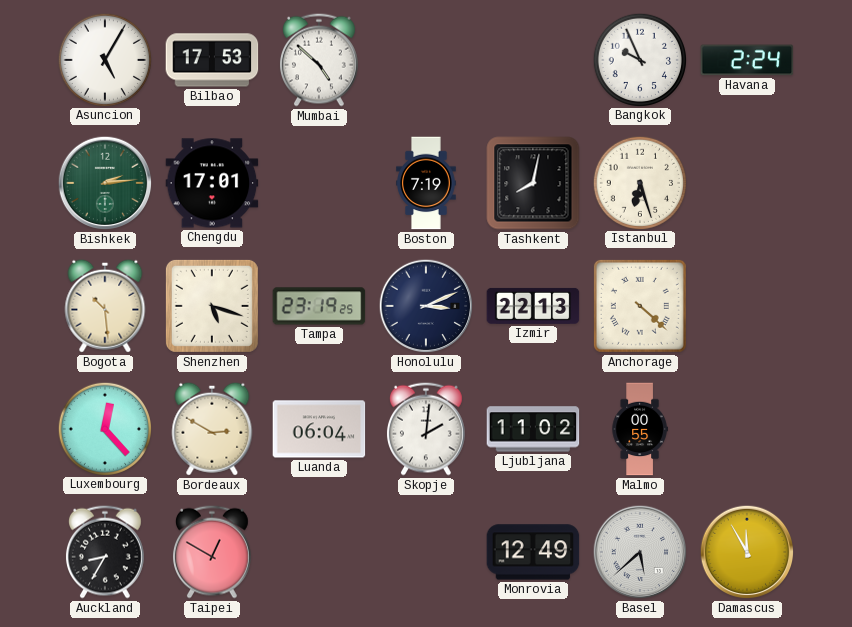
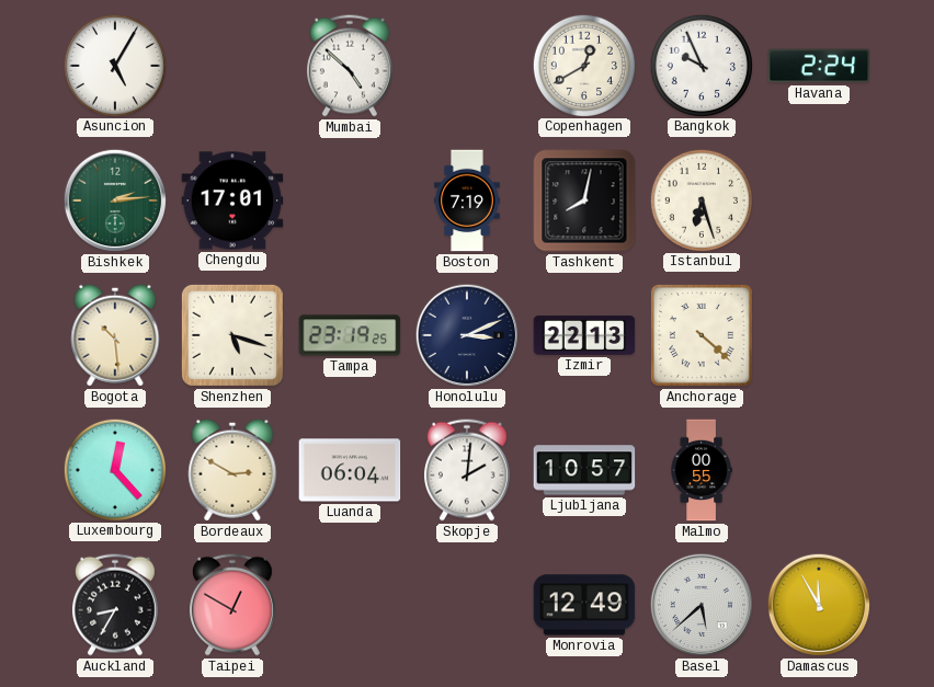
Bilbao: 17:53 -> none
Copenhagen: none -> 12:40
Ljubljana: 11:02 -> 10:57
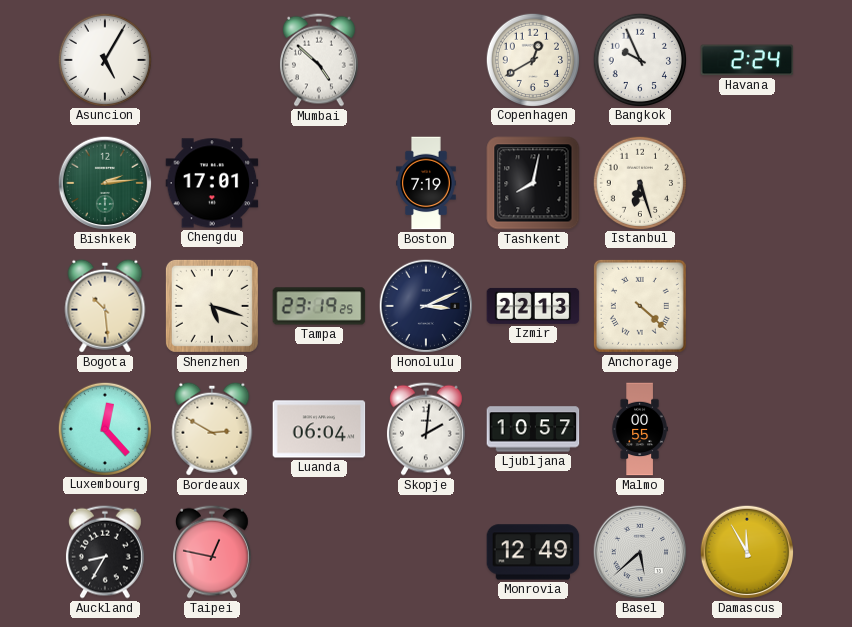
Taipei: 12:50 -> 12:47
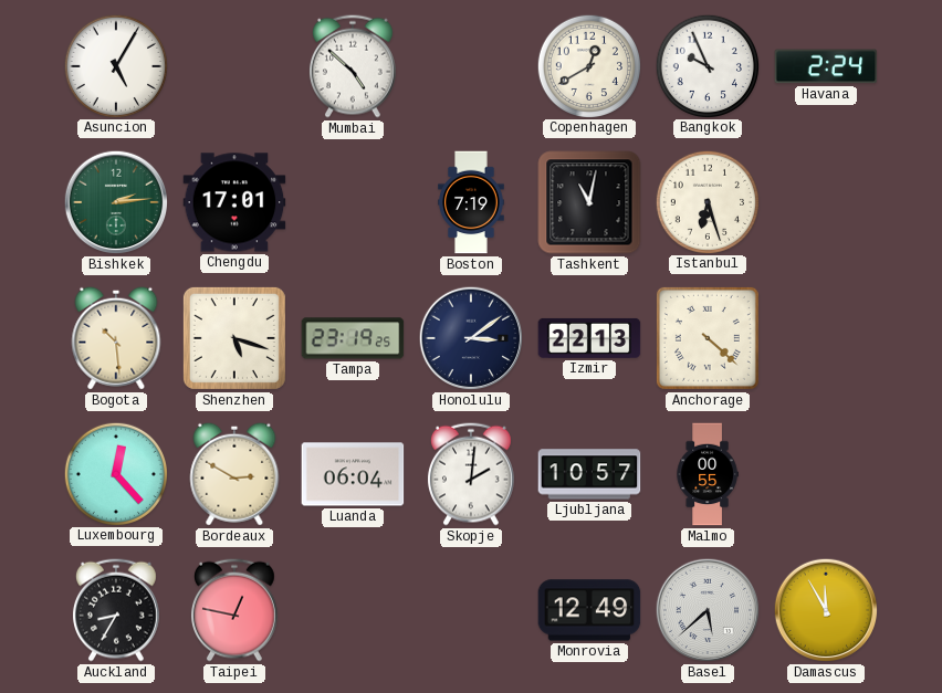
Tashkent: 8:02 -> 11:02
Honolulu: 3:11 -> 3:09
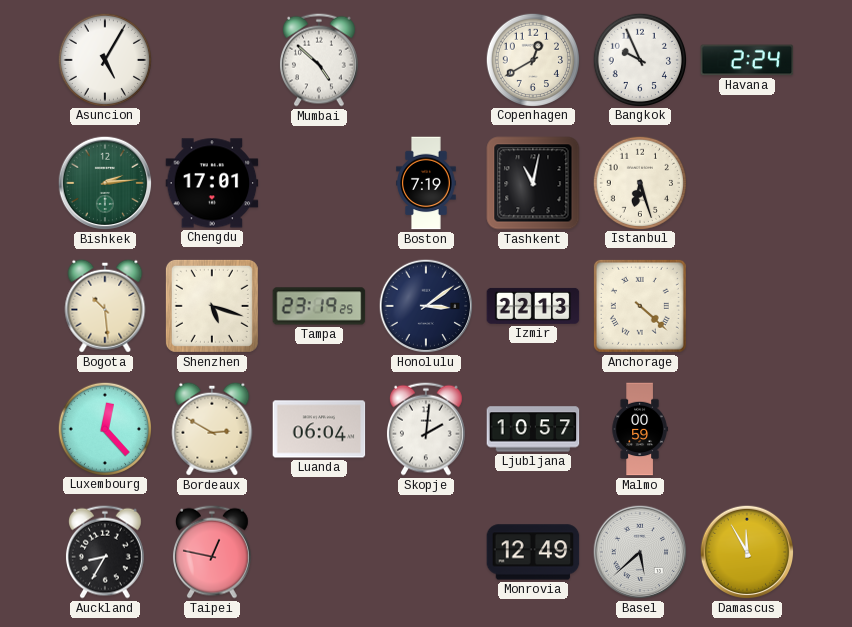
Malmo: 00:55 -> 00:59
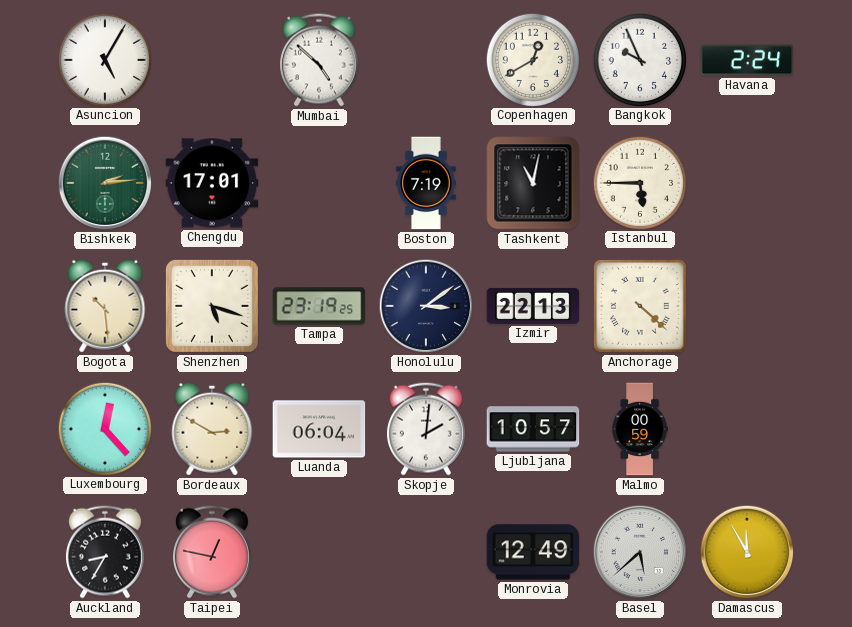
Istanbul: 6:27 -> 5:45
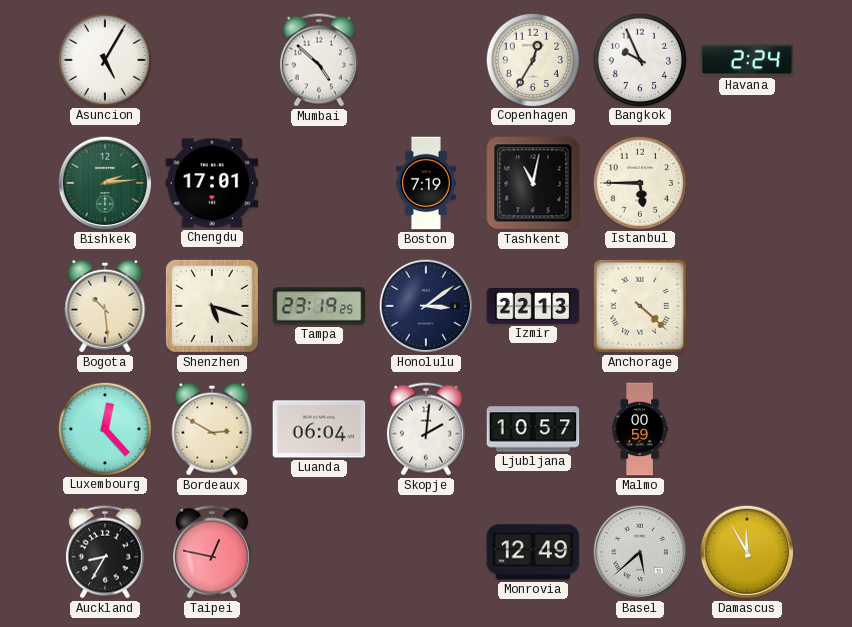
Copenhagen: 12:40 -> 12:35
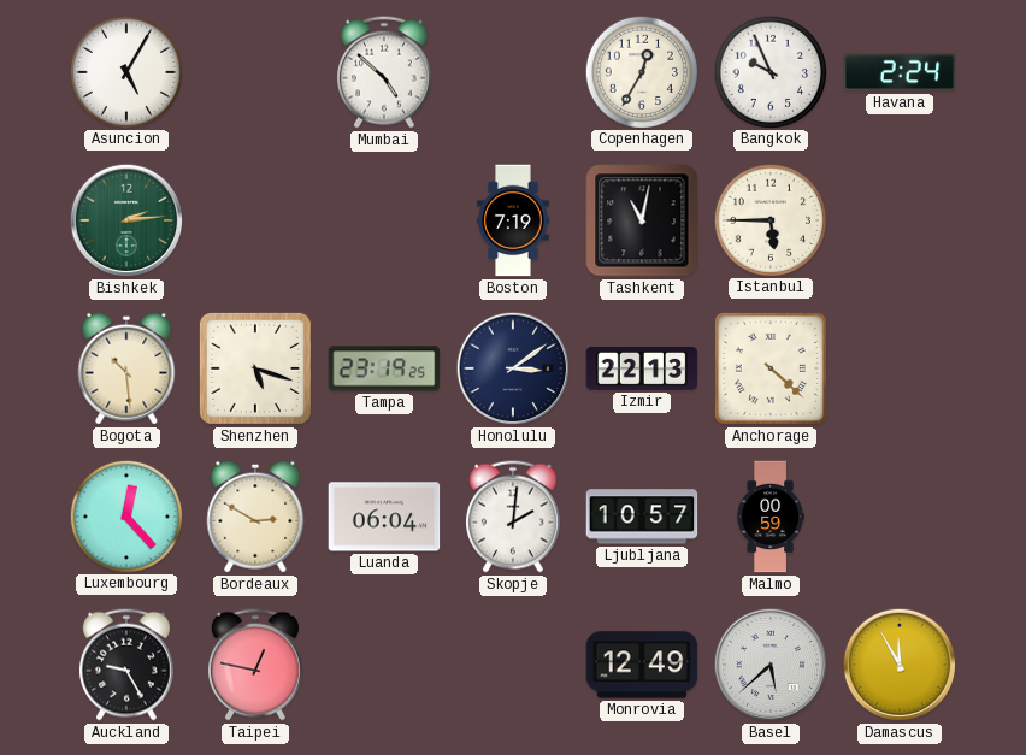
Chengdu: 17:01 -> none
Auckland: 8:35 -> 9:25
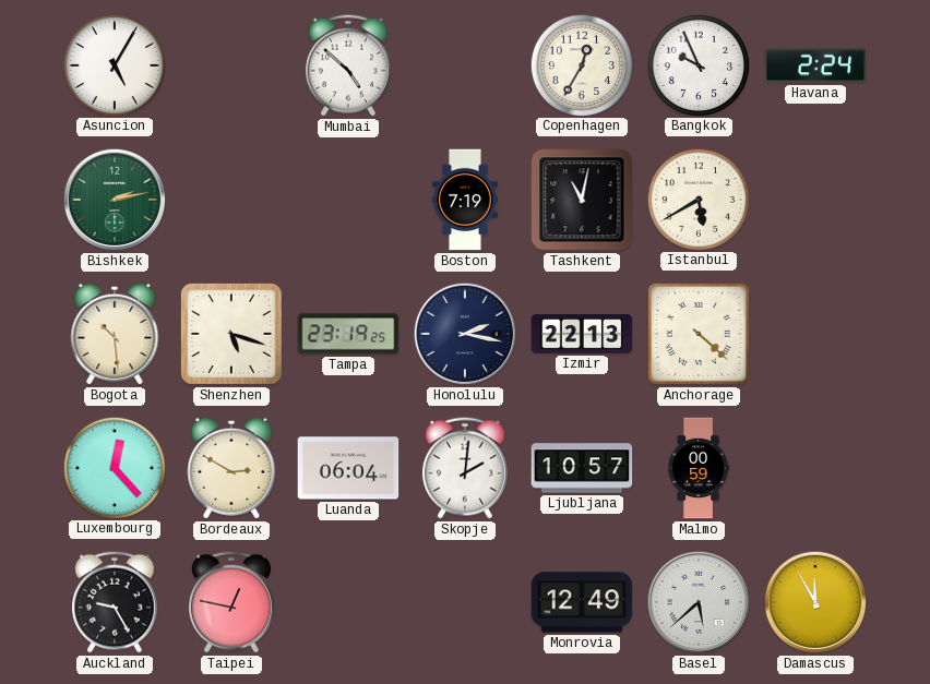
Bishkek: 2:14 -> 2:13
Istanbul: 5:45 -> 5:40
Honolulu: 3:09 -> 2:17
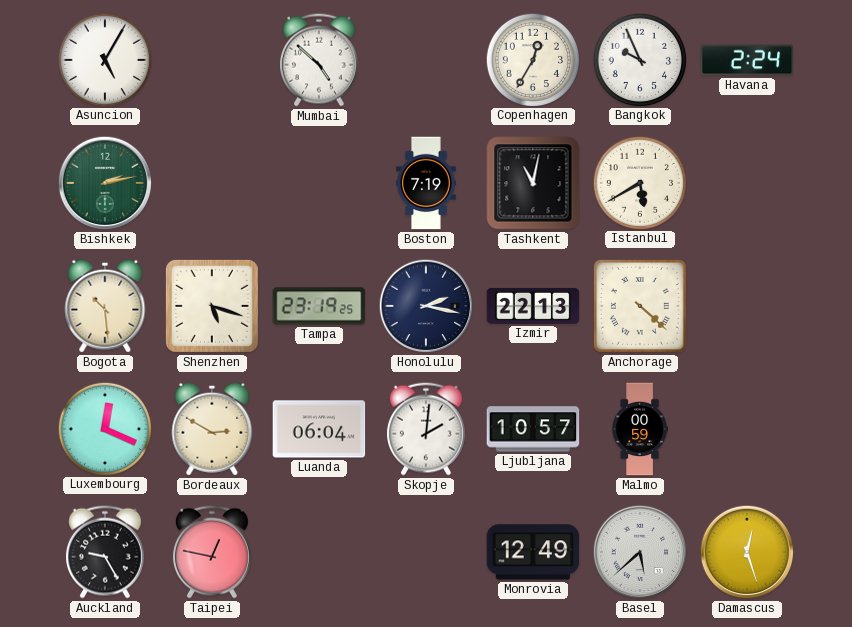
Luxembourg: 12:23 -> 12:19
Damascus: 11:55 -> 12:27
